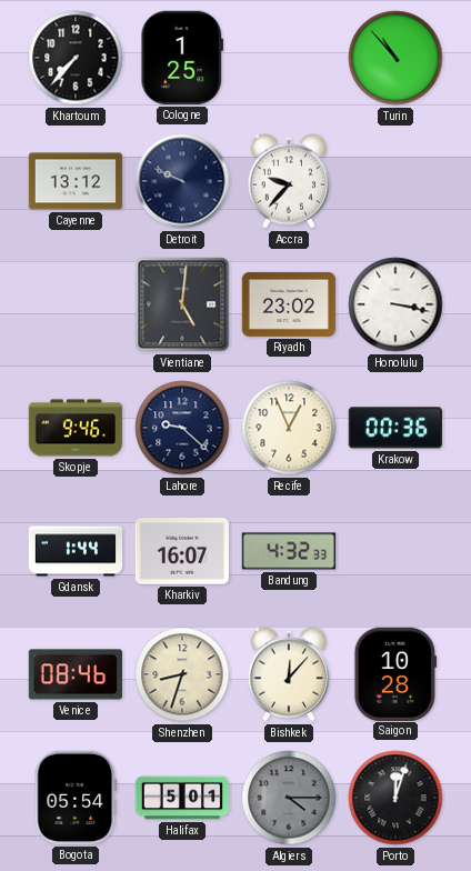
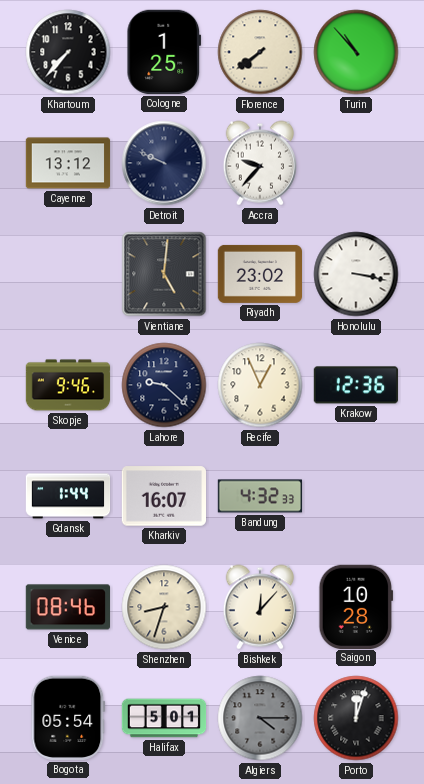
Florence: none -> 7:39
Krakow: 00:36 -> 12:36
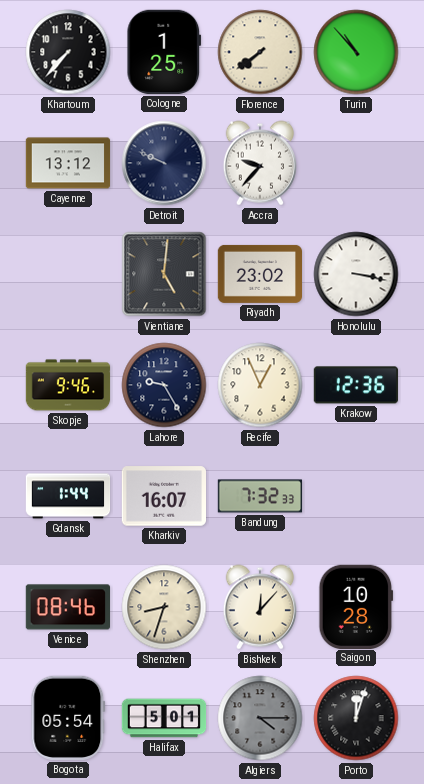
Lahore: 9:22 -> 9:25
Bandung: 4:32 -> 7:32
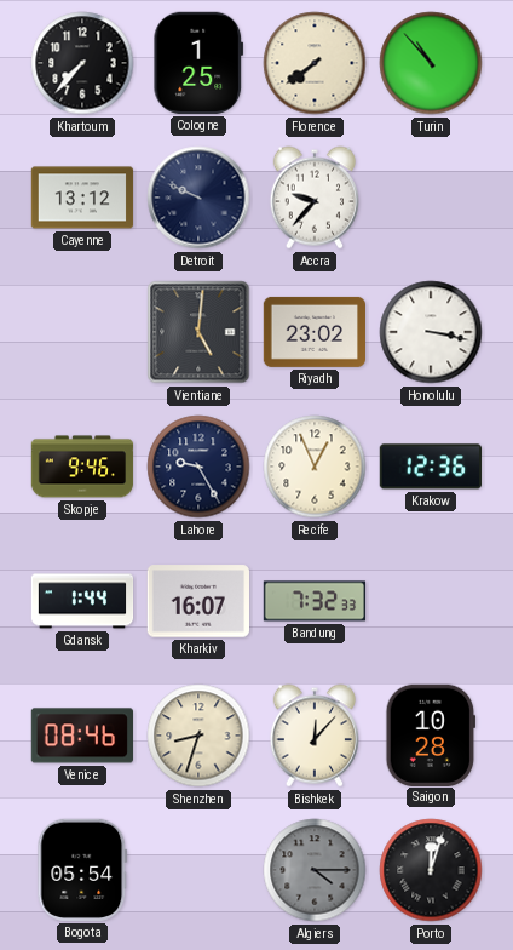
Halifax: 5:01 -> none
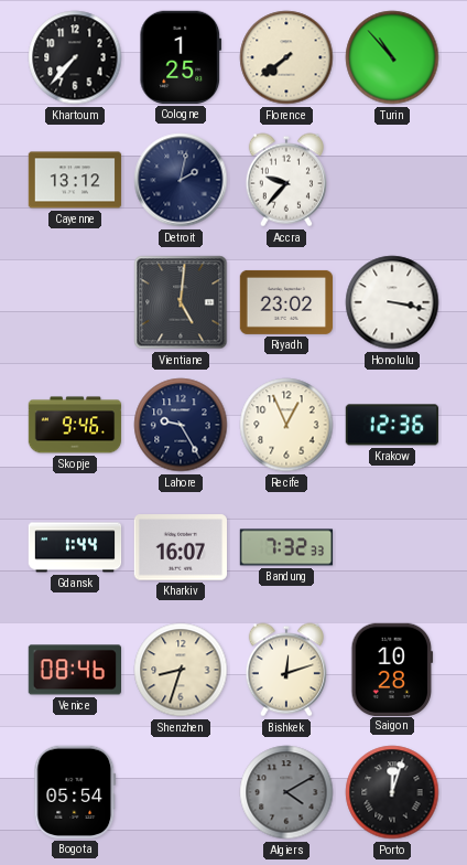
Detroit: 9:49 -> 2:02
Bishkek: 12:07 -> 12:12
Algiers: 4:15 -> 4:10
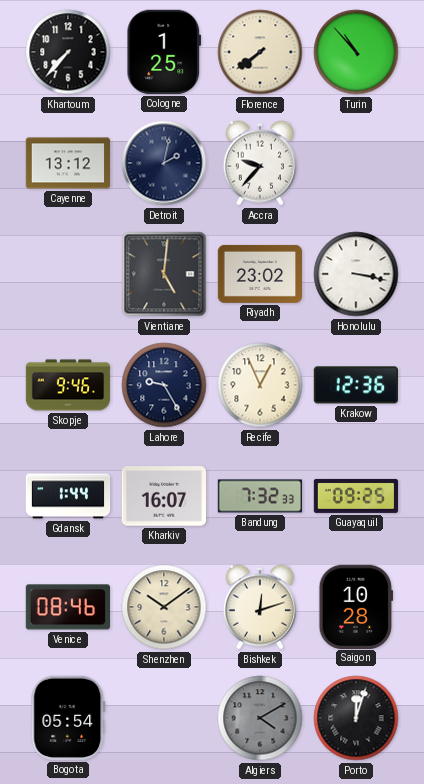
Guayaquil: none -> 09:25
Shenzhen: 8:33 -> 10:09
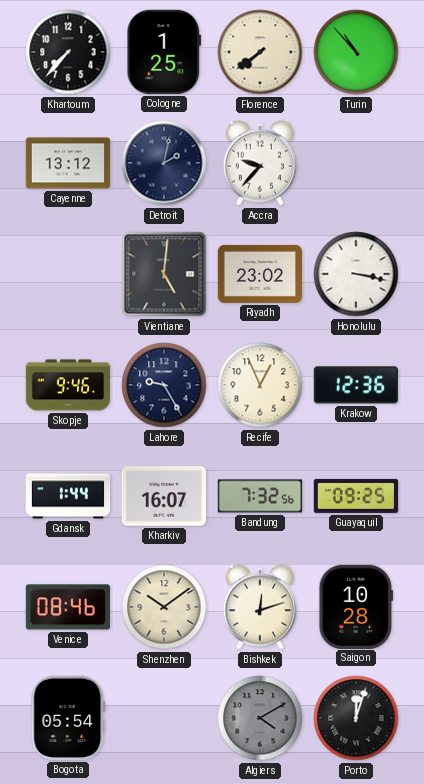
Bandung: 7:32:33 -> 7:32:56
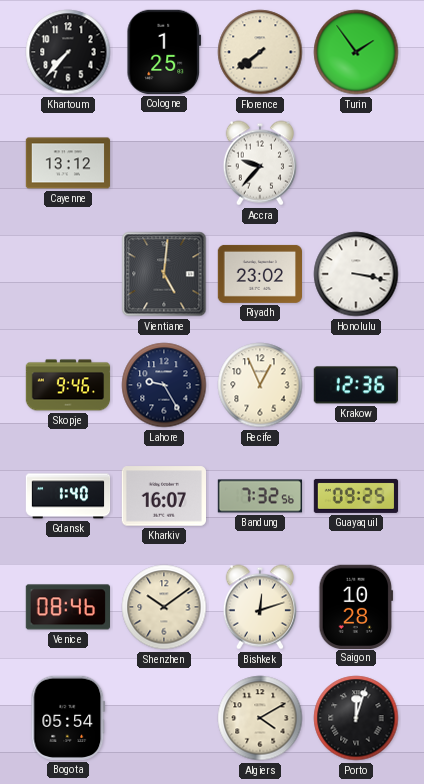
Turin: 10:53 -> 1:54
Detroit: 2:02 -> none
Gdansk: 1:44 -> 1:40
Algiers dial: grey -> cream
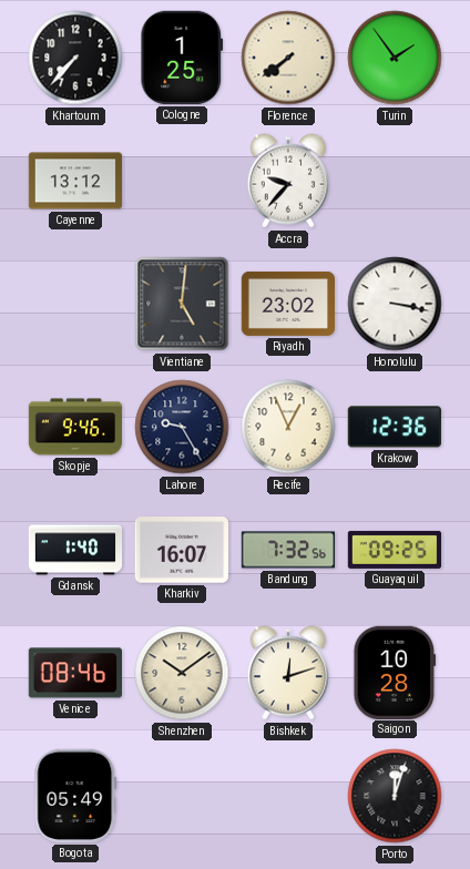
Bogota: 05:54 -> 05:49
Algiers: 4:10 -> none
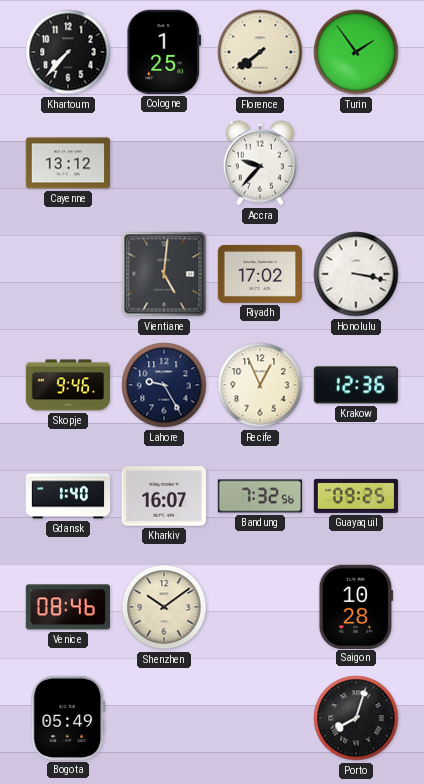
Riyadh: 23:02 -> 17:02
Bishkek: 12:12 -> none
Porto: 12:03 -> 8:03
